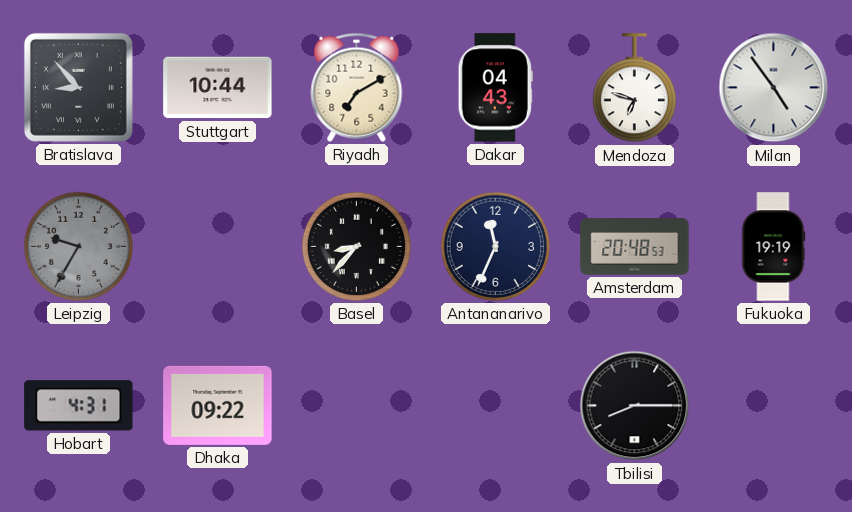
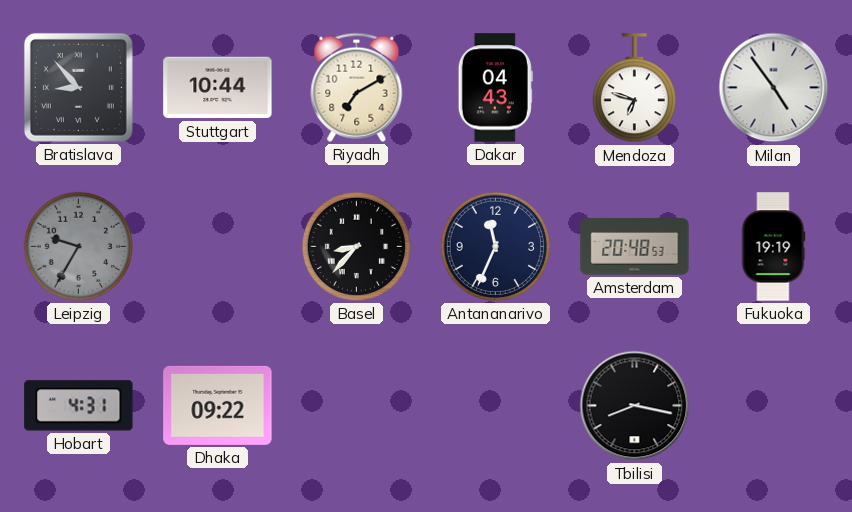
Tbilisi: 8:15 -> 8:17
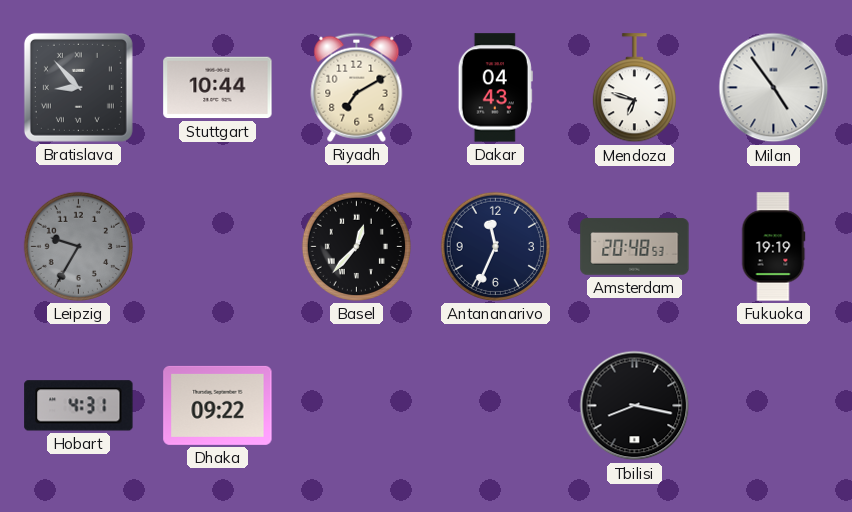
Basel: 8:37 -> 12:37
